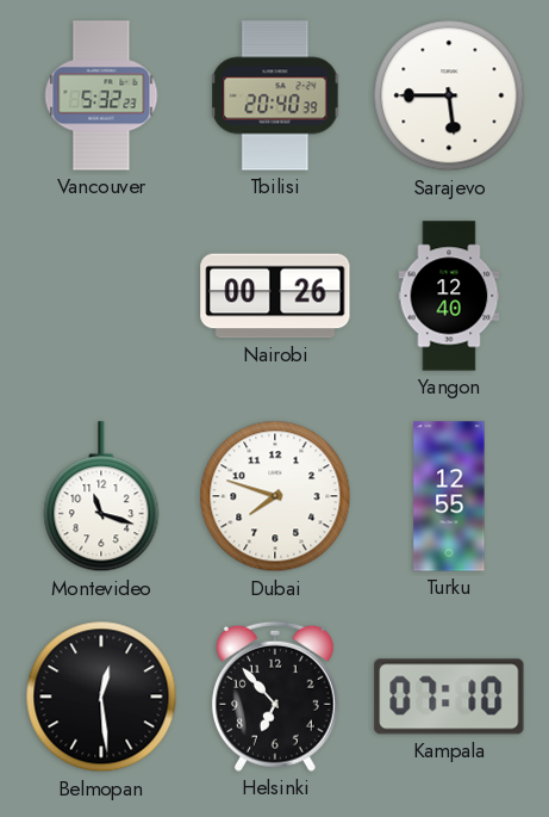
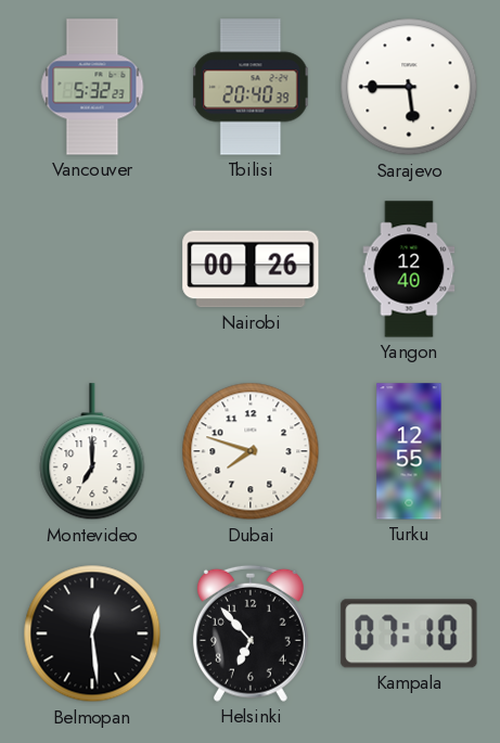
Montevideo: 11:18 -> 7:00
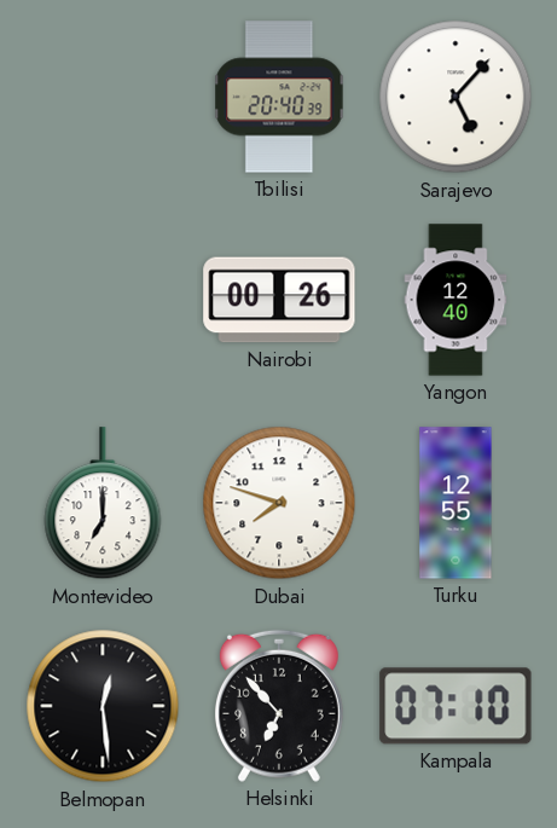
Vancouver: 5:32 -> none
Sarajevo: 5:45 -> 5:07
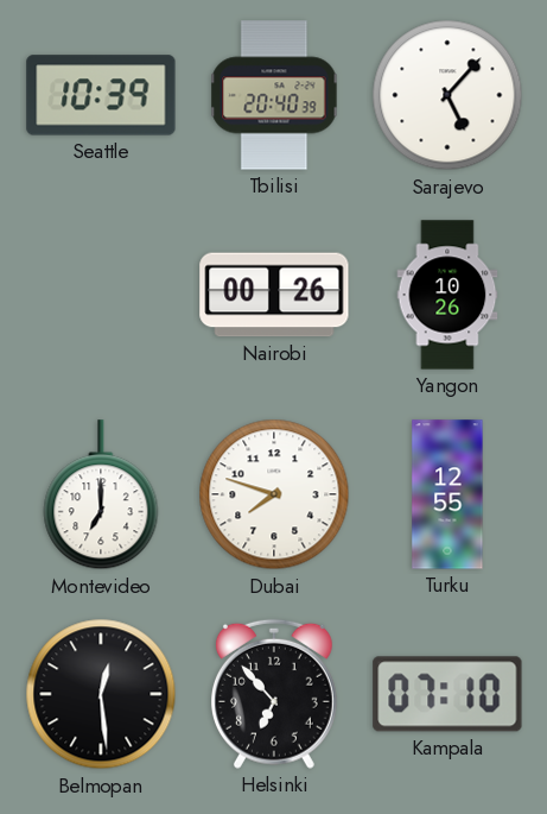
Seattle: none -> 10:39
Yangon: 12:40 -> 10:26
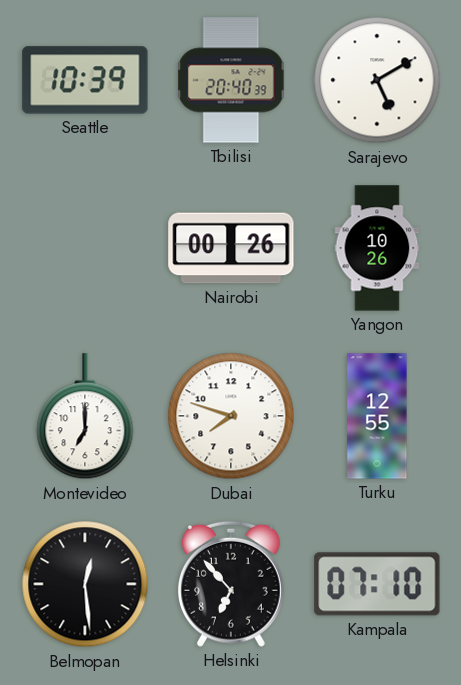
Sarajevo: 5:07 -> 5:10
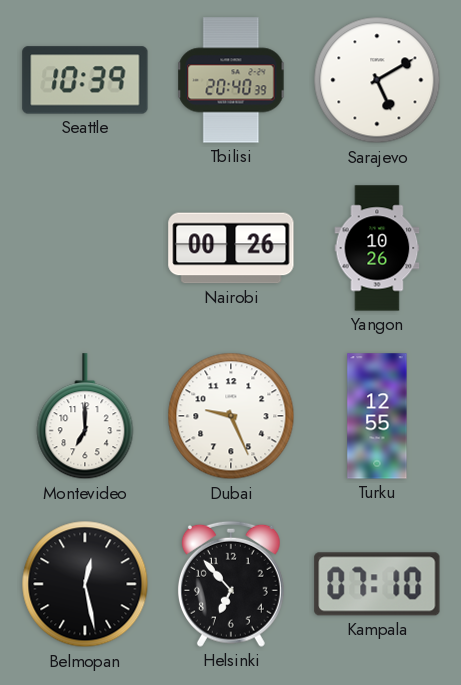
Dubai: 7:48 -> 9:26
Belmopan: 12:29 -> 12:28
